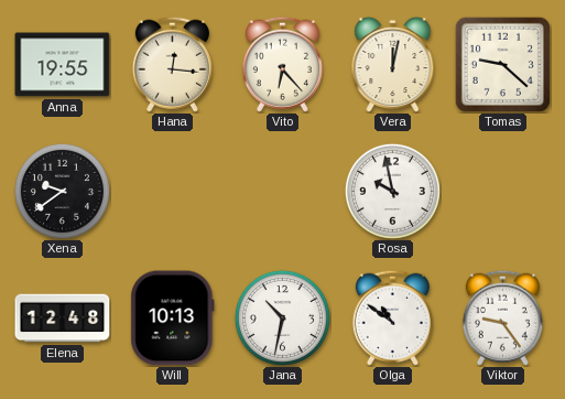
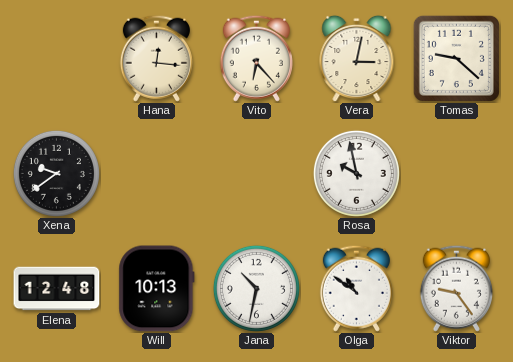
Anna: 19:55 -> none
Vera: 12:02 -> 3:02
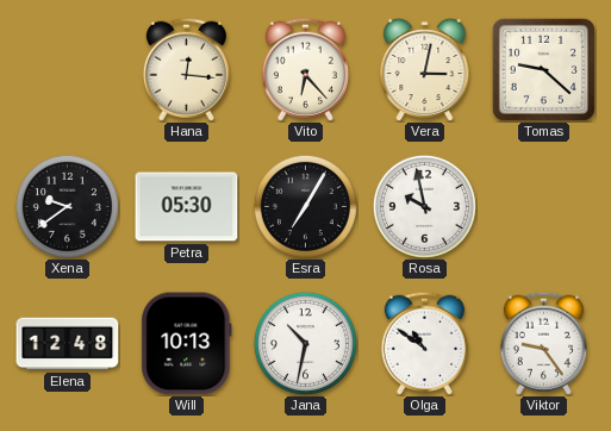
Petra: none -> 05:30
Esra: none -> 7:05
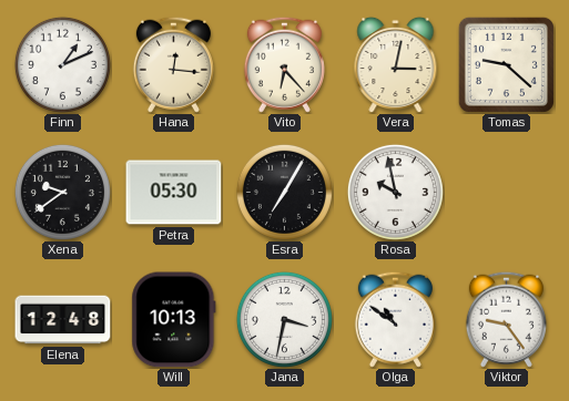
Finn: none -> 1:11
Jana: 10:32 -> 3:32
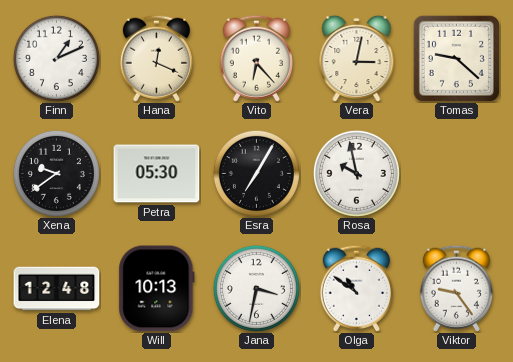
Hana: 12:16 -> 12:19
